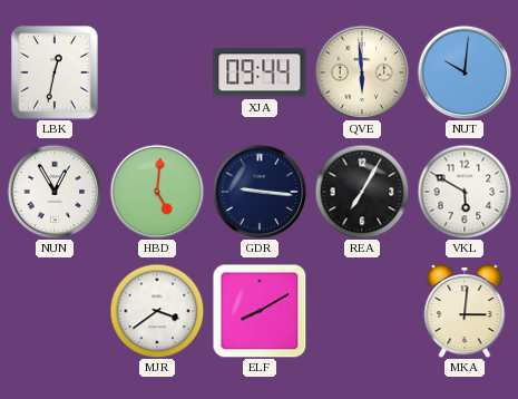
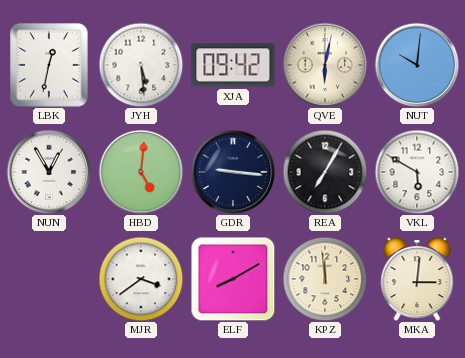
JYH: none -> 5:29
XJA: 09:44 -> 09:42
QVE: 5:59 -> 6:02
KPZ: none -> 11:59
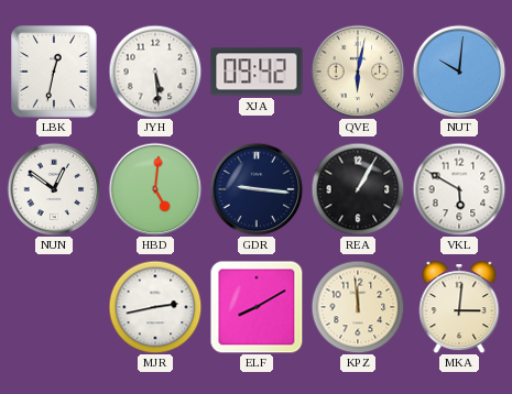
NUN: 12:55 -> 12:51
REA: 7:05 -> 1:05
MJR: 3:39 -> 2:43
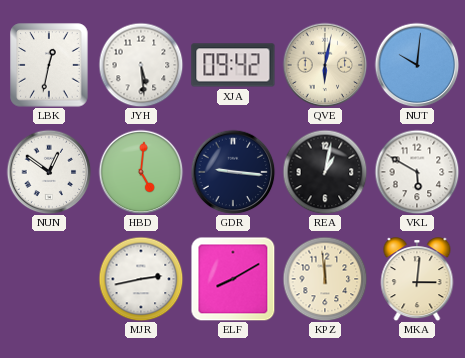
REA: 1:05 -> 1:02
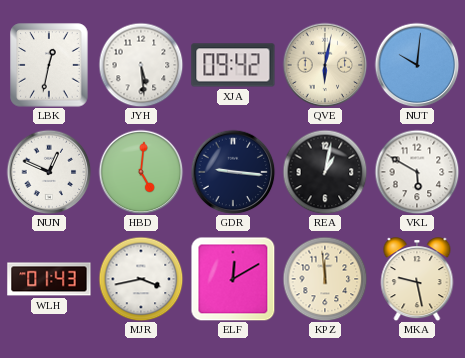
NUN: 12:51 -> 12:49
WLH: none -> 01:43
MJR: 2:43 -> 3:43
ELF: 8:10 -> 12:10
MKA: 3:01 -> 9:28
